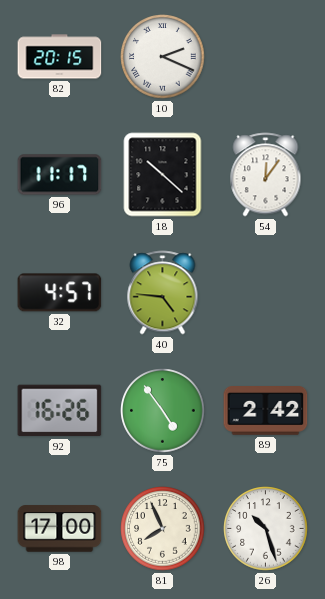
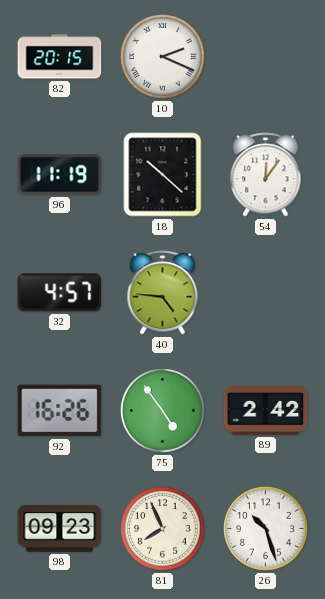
96: 11:17 -> 11:19
98: 17:00 -> 09:23
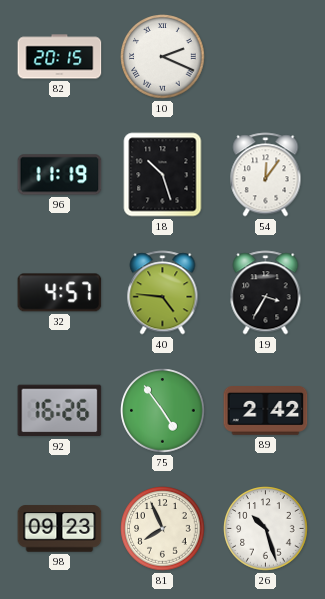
18: 10:22 -> 10:27
19: none -> 3:35
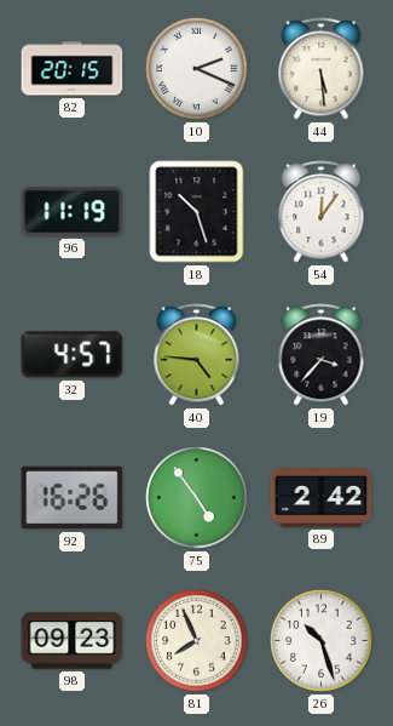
44: none -> 5:29
19: 3:35 -> 3:37
